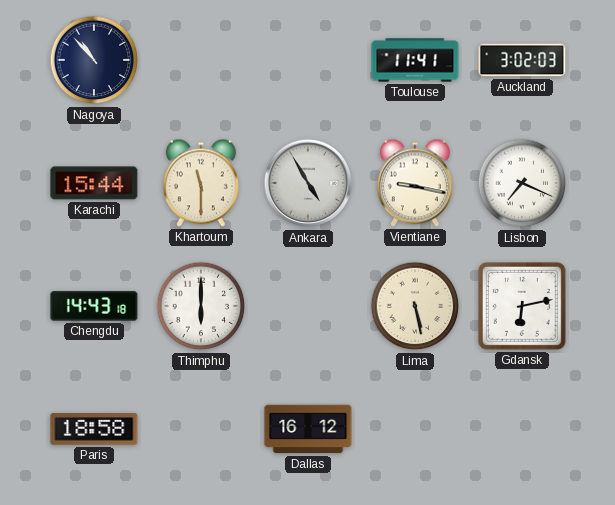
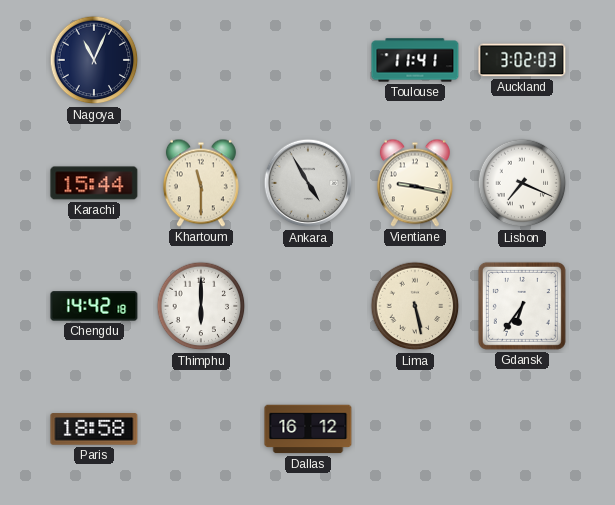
Nagoya: 10:53 -> 11:04
Chengdu: 14:43 -> 14:42
Gdansk: 6:13 -> 6:36
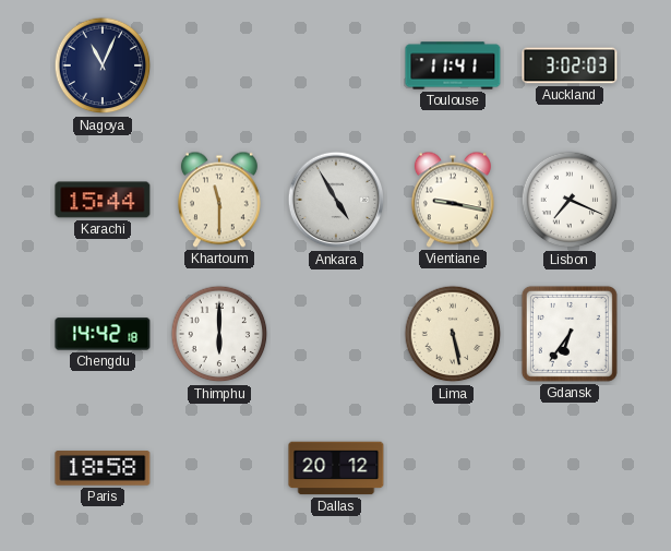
Dallas: 16:12 -> 20:12
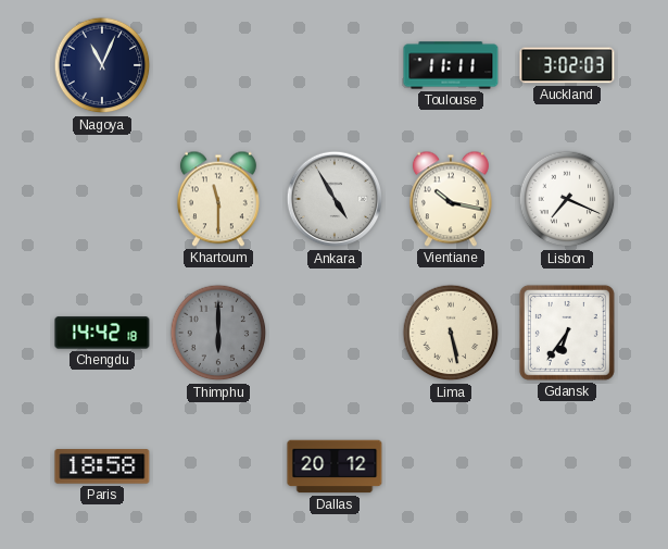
Toulouse: 11:41 -> 11:11
Karachi: 15:44 -> none
Vientiane: 9:17 -> 10:17
Thimphu dial: white -> grey
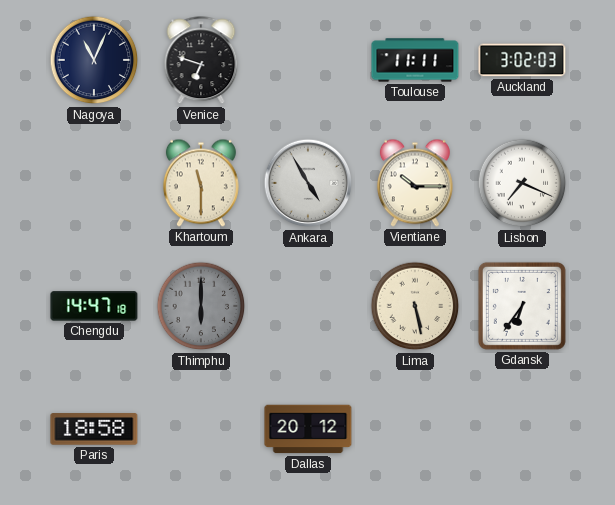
Venice: none -> 6:48
Vientiane: 10:17 -> 10:15
Chengdu: 14:42 -> 14:47
